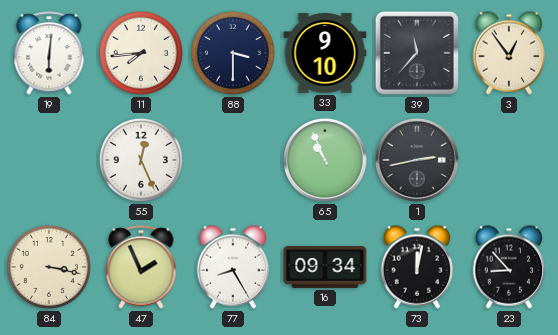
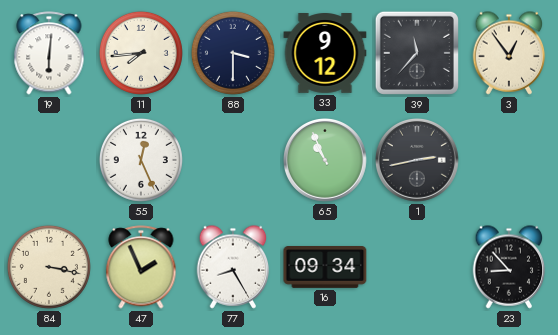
33: 9:10 -> 9:12
73: 12:02 -> none
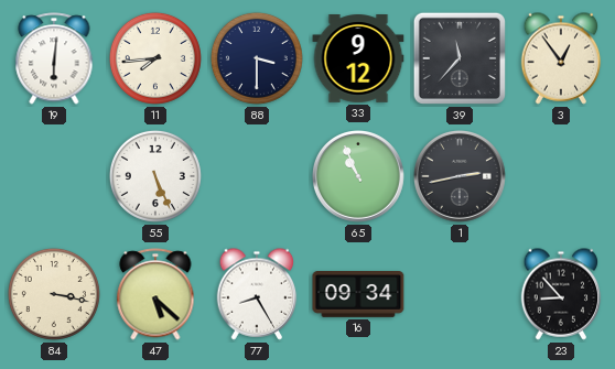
55: 12:26 -> 5:26
47: 1:56 -> 5:22
